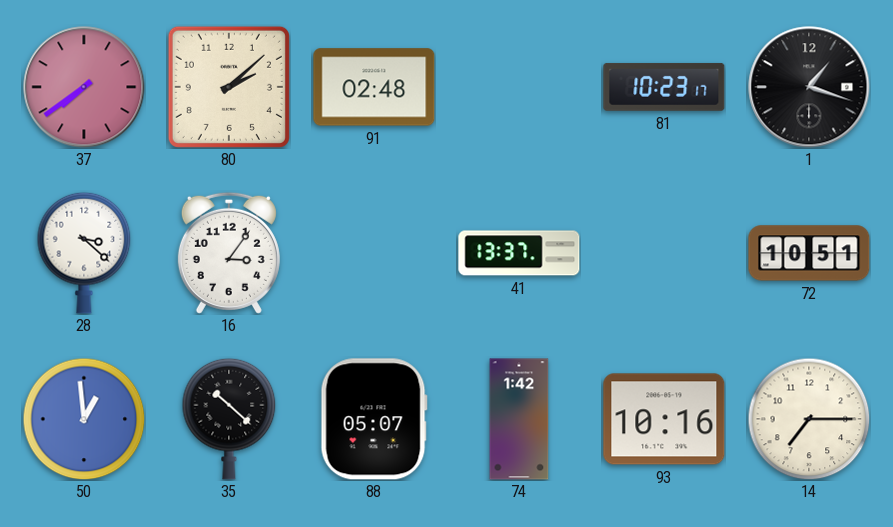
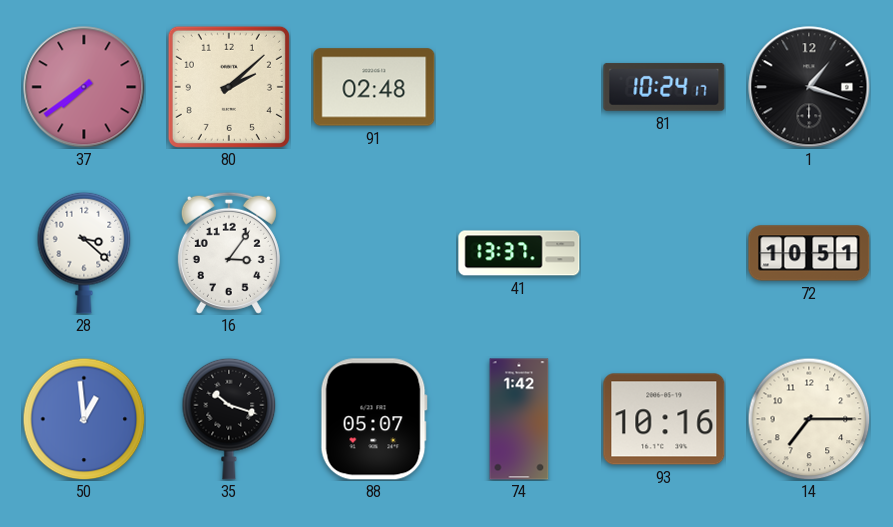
81: 10:23 -> 10:24
35: 10:22 -> 10:18
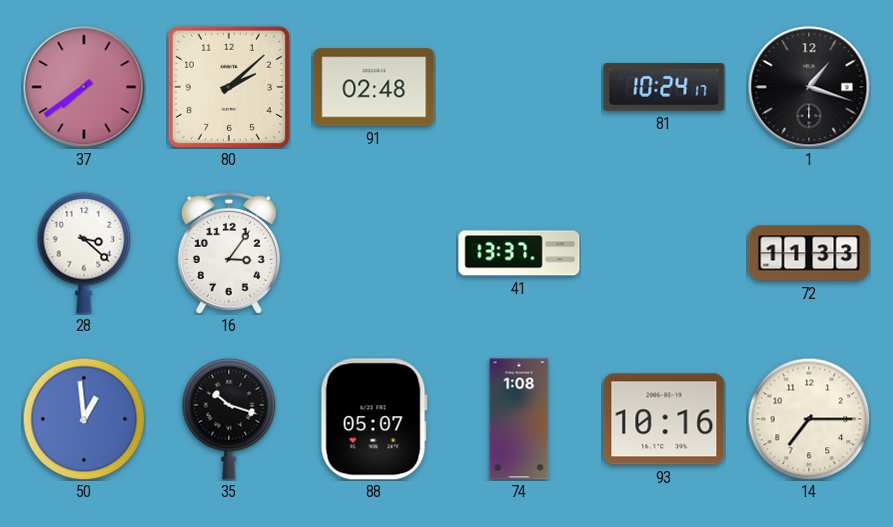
72: 10:51 -> 11:33
74: 1:42 -> 1:08
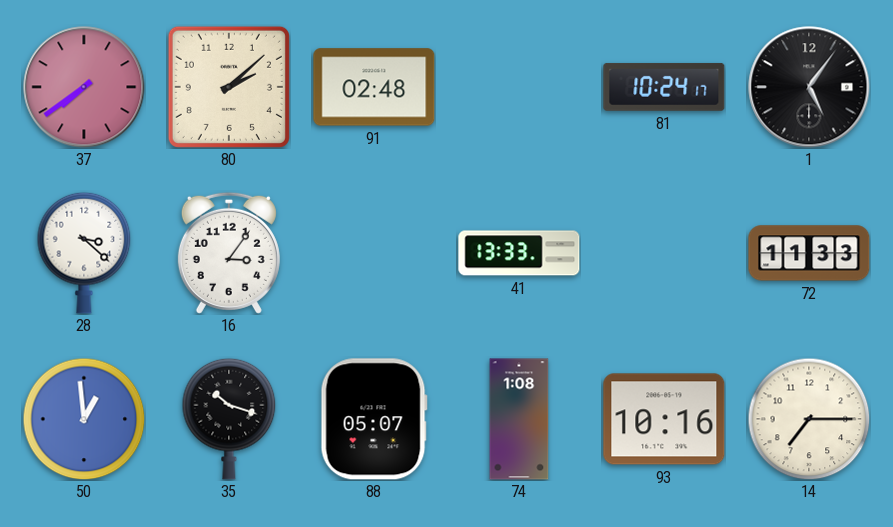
1: 1:18 -> 5:06
41: 13:37 -> 13:33
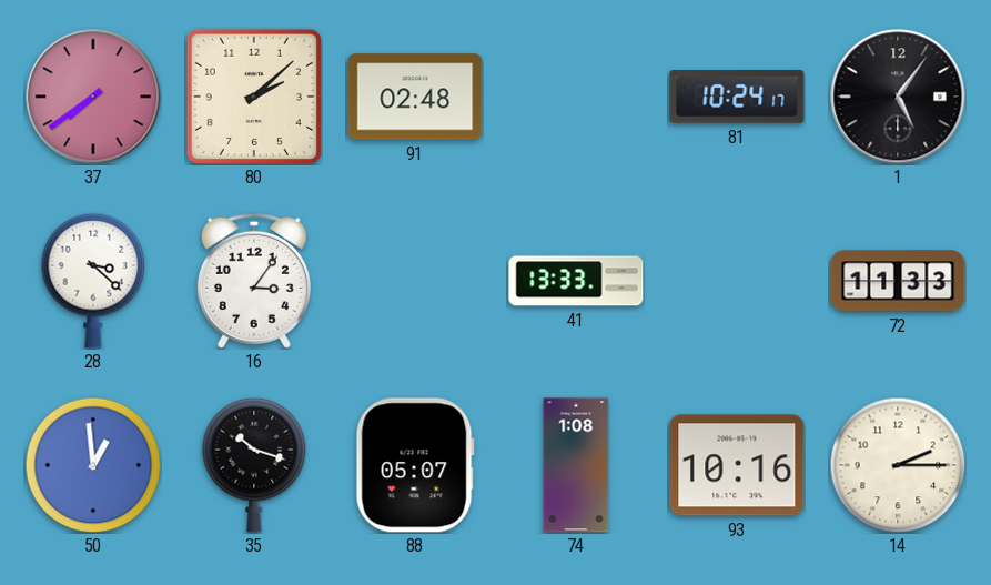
14: 7:15 -> 2:15
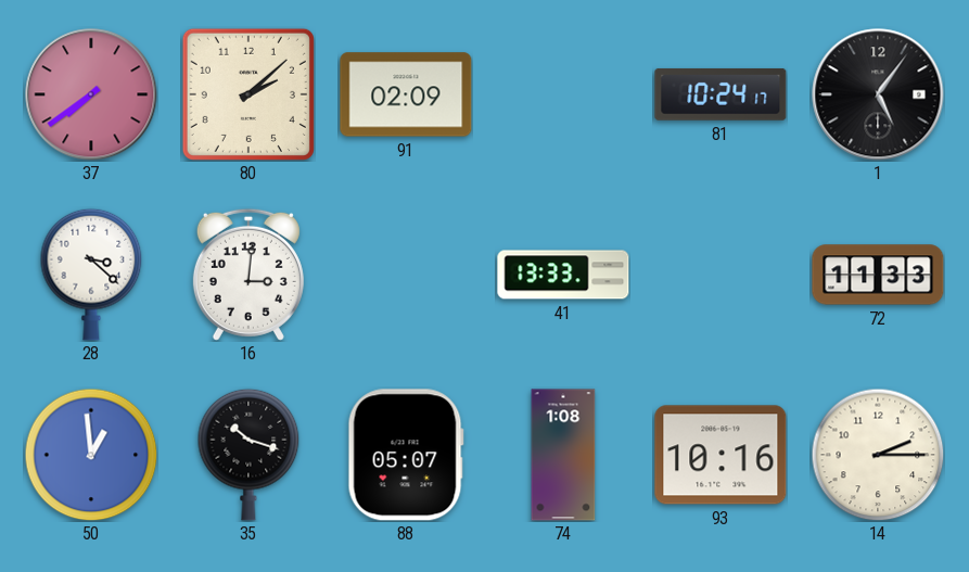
91: 02:48 -> 02:09
16: 3:06 -> 3:01
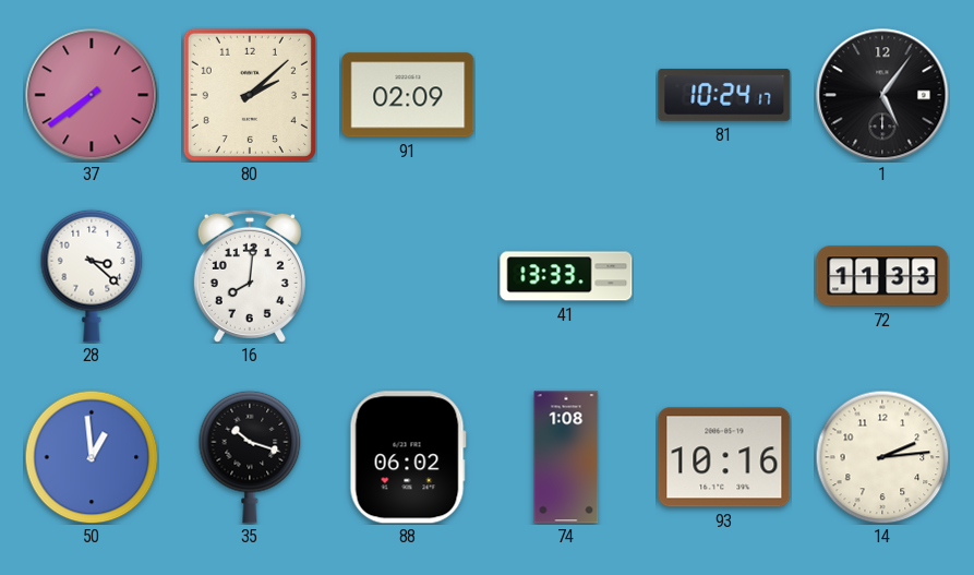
16: 3:01 -> 8:01
88: 05:07 -> 06:02
14: 2:15 -> 2:14
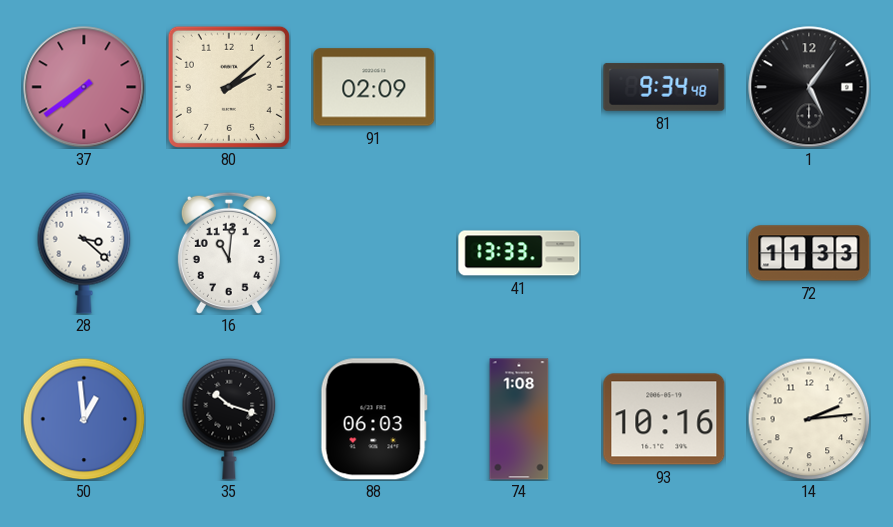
81: 10:24 -> 9:34
16: 8:01 -> 11:01
88: 06:02 -> 06:03
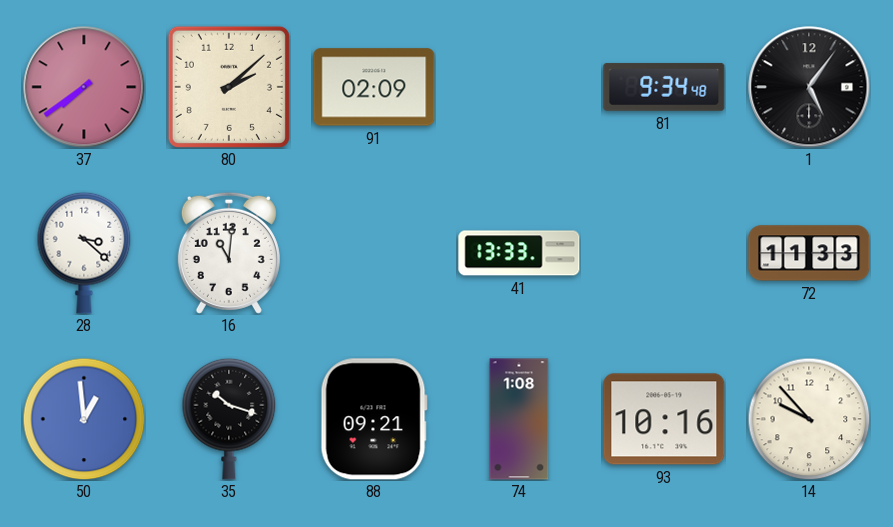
88: 06:03 -> 09:21
14: 2:14 -> 9:53
